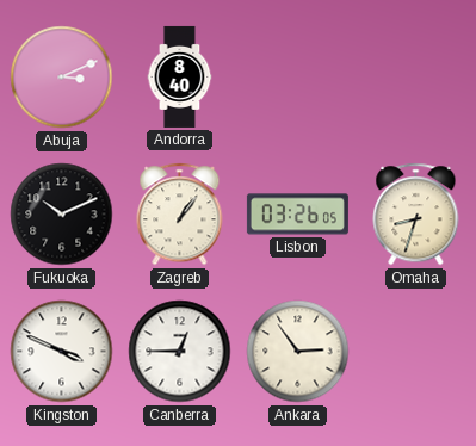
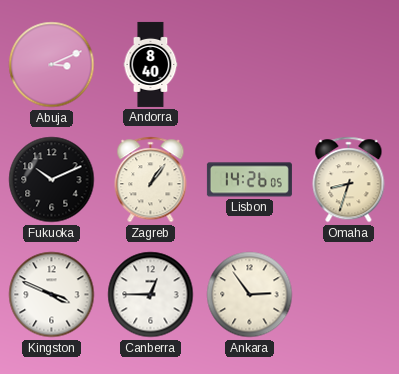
Lisbon: 03:26 -> 14:26
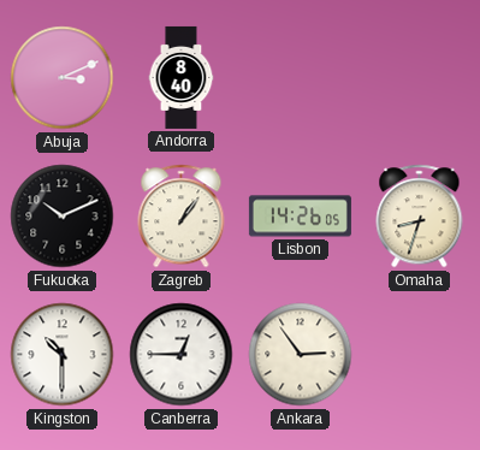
Kingston: 3:49 -> 10:30
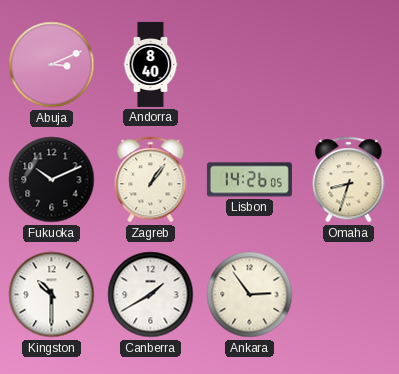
Canberra: 12:45 -> 1:40
